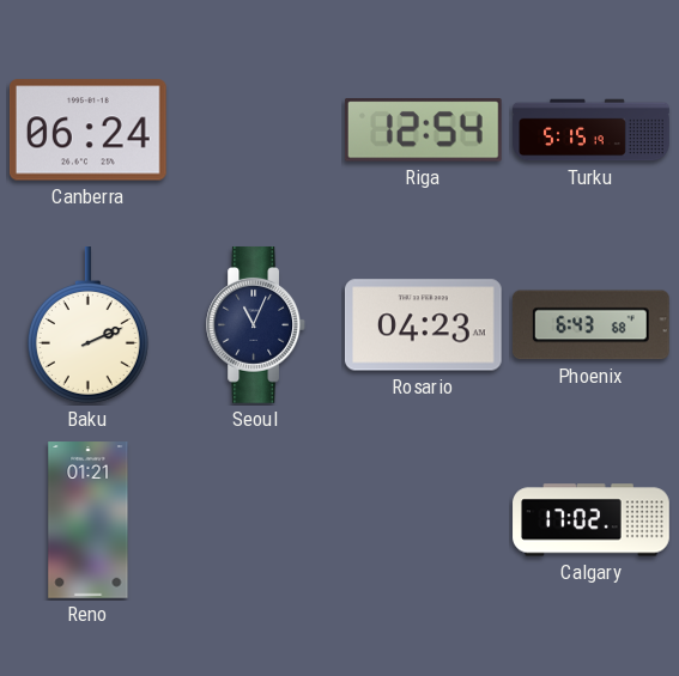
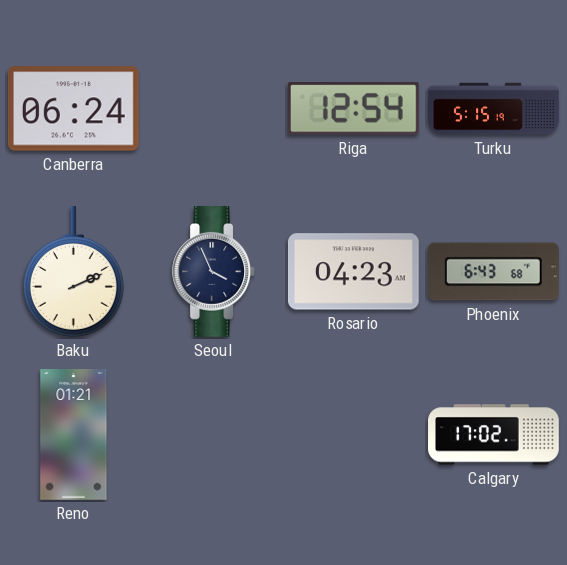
Seoul: 11:04 -> 3:56
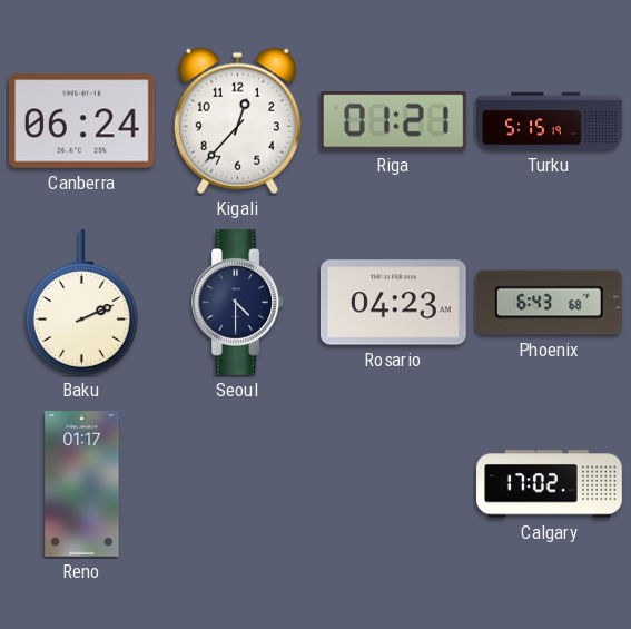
Kigali: none -> 12:37
Riga: 12:54 -> 01:21
Seoul: 3:56 -> 4:30
Reno: 01:21 -> 01:17
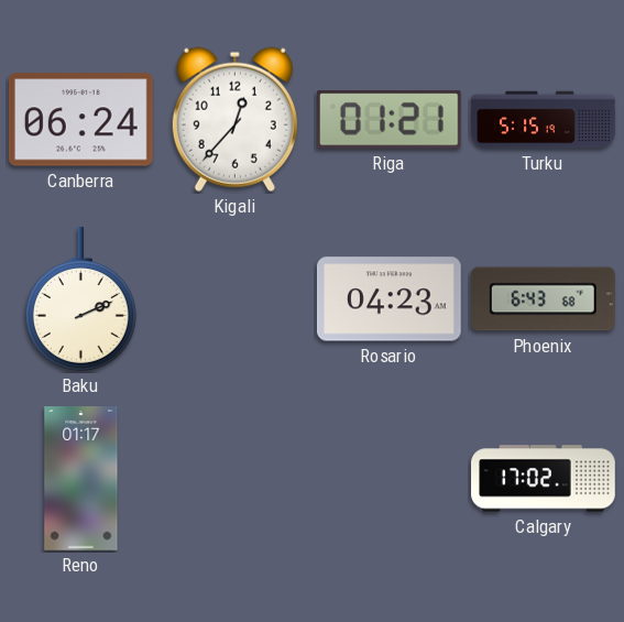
Seoul: 4:30 -> none
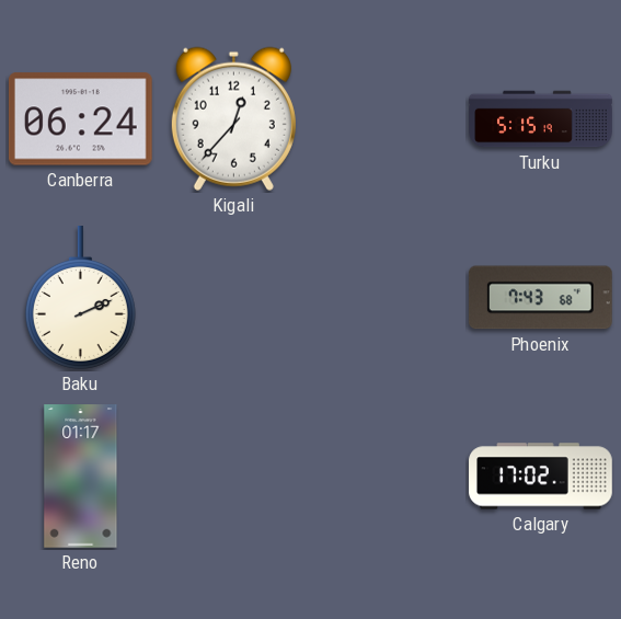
Riga: 01:21 -> none
Rosario: 04:23 -> none
Phoenix: 6:43 -> 7:43
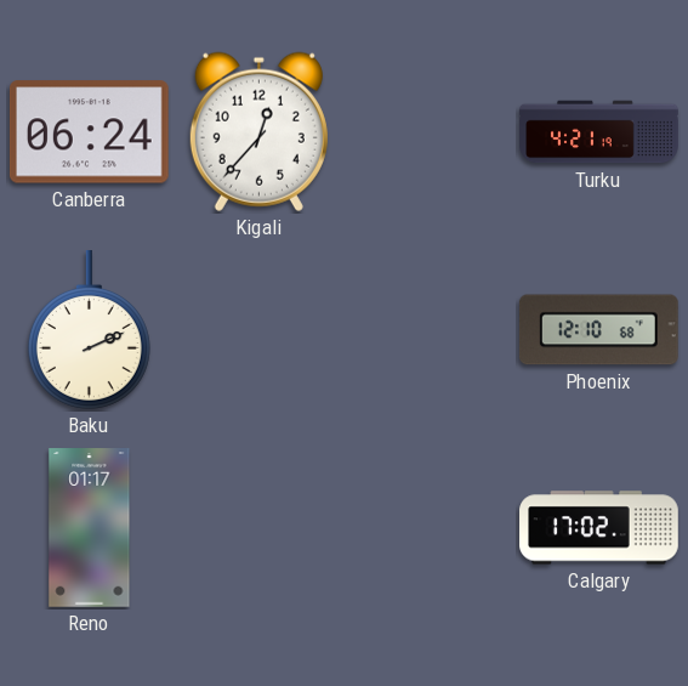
Turku: 5:15 -> 4:21
Phoenix: 7:43 -> 12:10
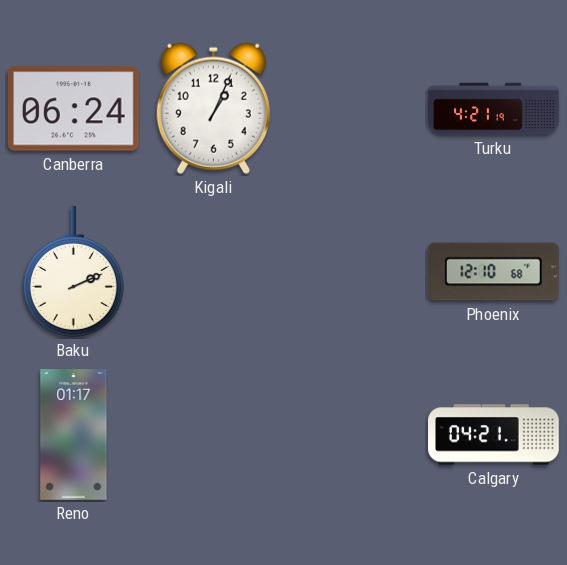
Kigali: 12:37 -> 1:04
Calgary: 17:02 -> 04:21
